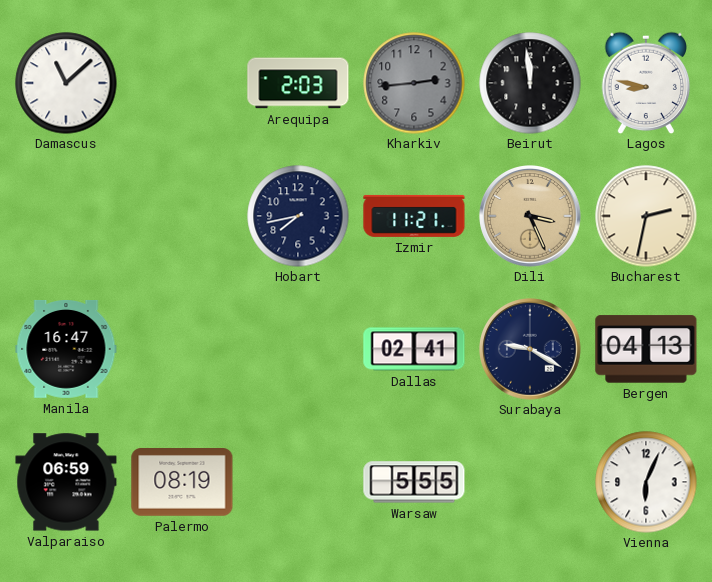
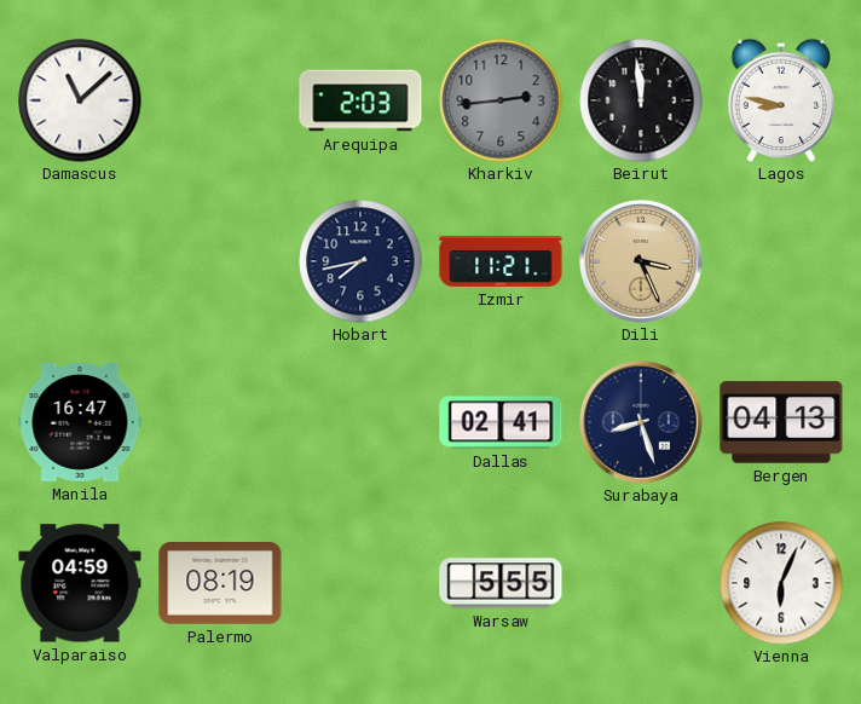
Bucharest: 2:32 -> none
Surabaya: 9:20 -> 8:27
Valparaiso: 06:59 -> 04:59
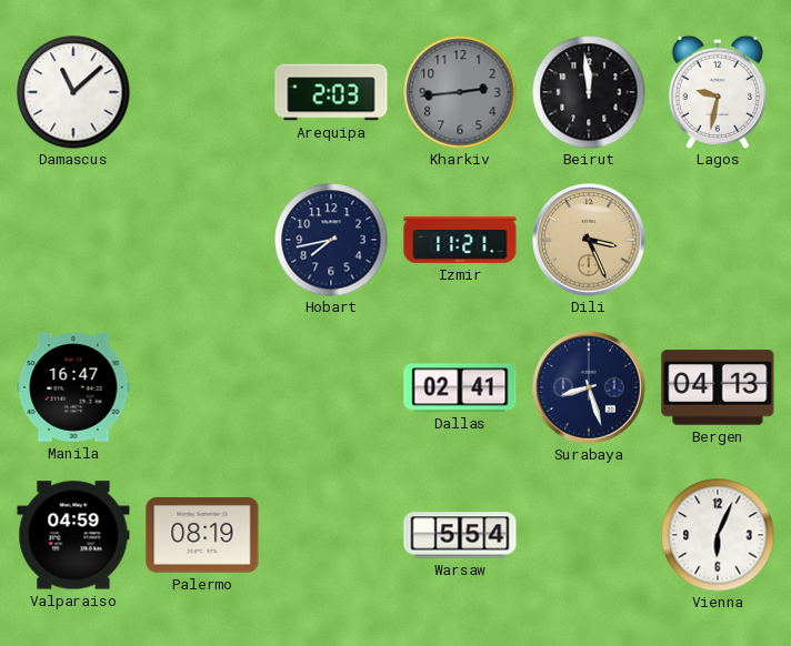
Lagos: 8:47 -> 9:32
Warsaw: 5:55 -> 5:54
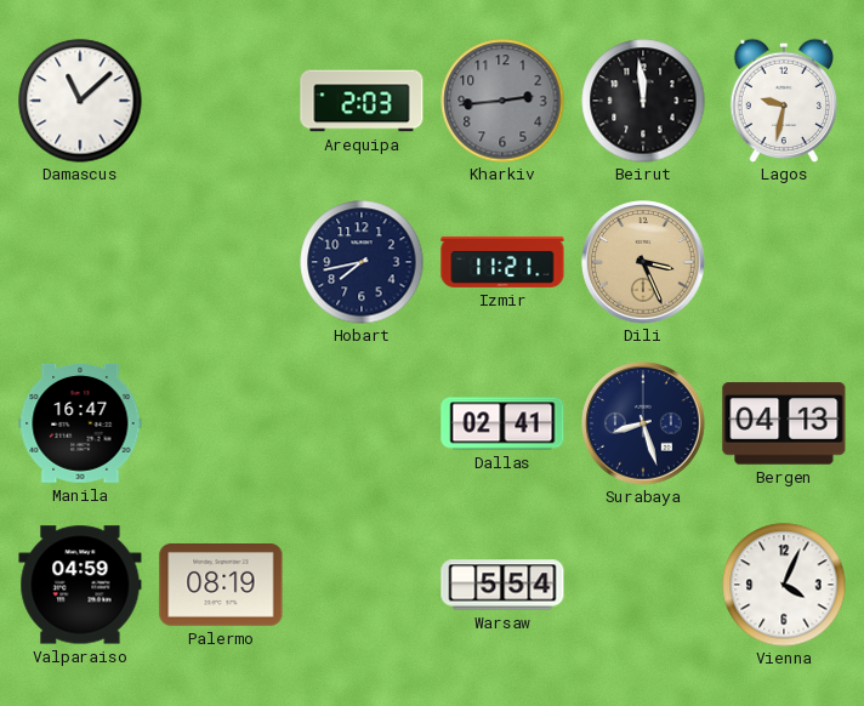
Vienna: 6:04 -> 4:04
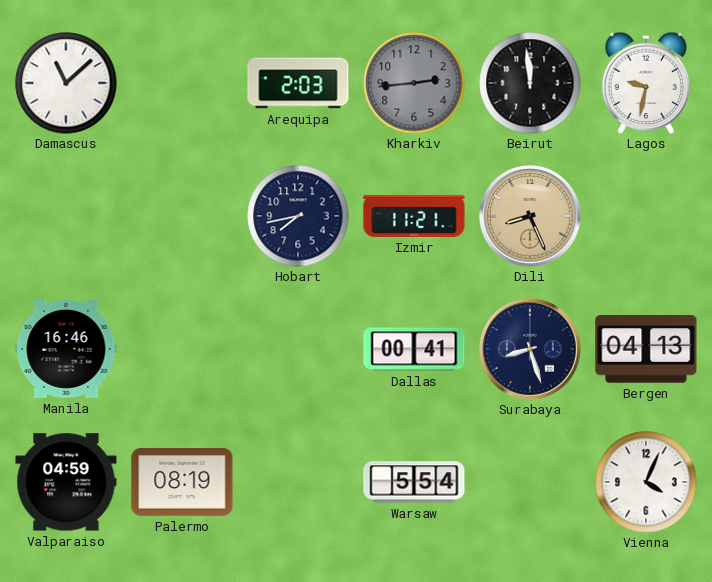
Dili: 3:26 -> 8:26
Manila: 16:47 -> 16:46
Dallas: 02:41 -> 00:41
